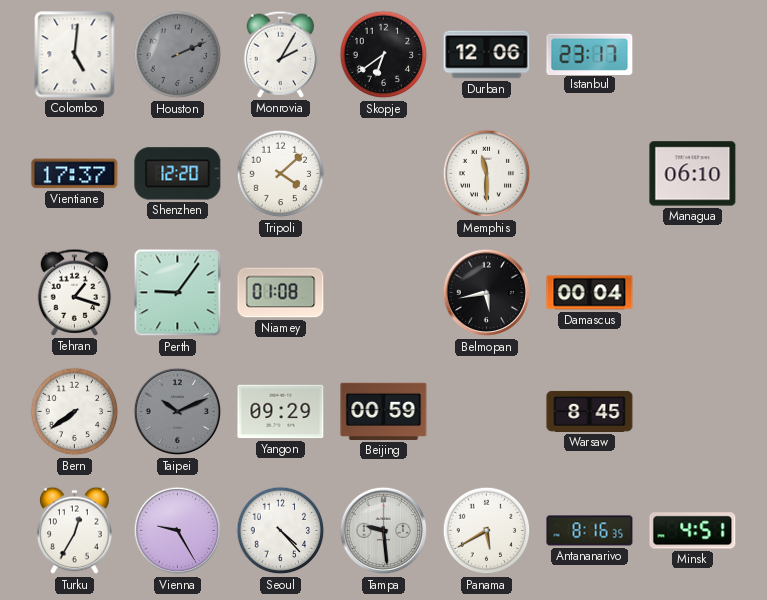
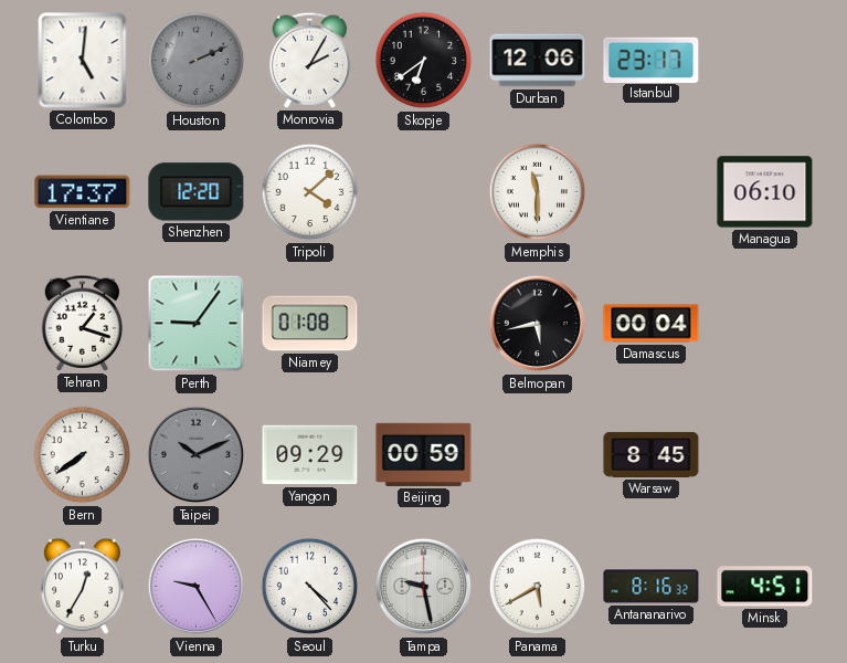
Tampa: 9:29 -> 9:28
Antananarivo: 8:16:35 -> 8:16:32
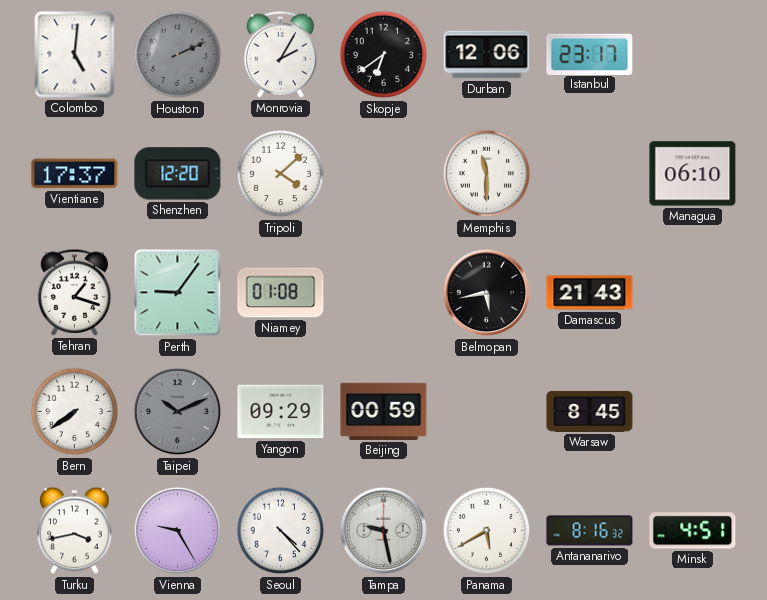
Damascus: 00:04 -> 21:43
Turku: 12:35 -> 3:43
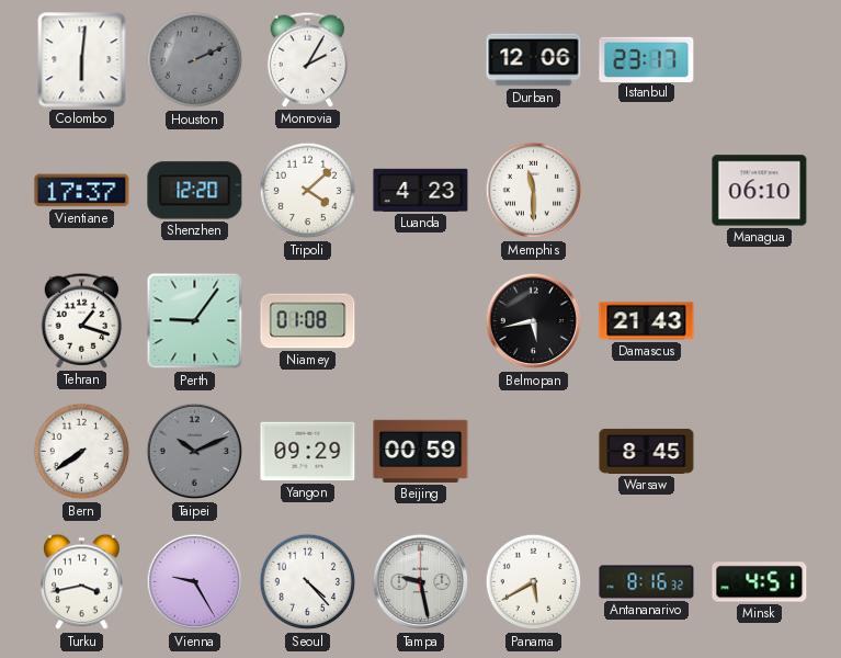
Colombo: 5:01 -> 6:01
Skopje: 6:39 -> none
Luanda: none -> 4:23
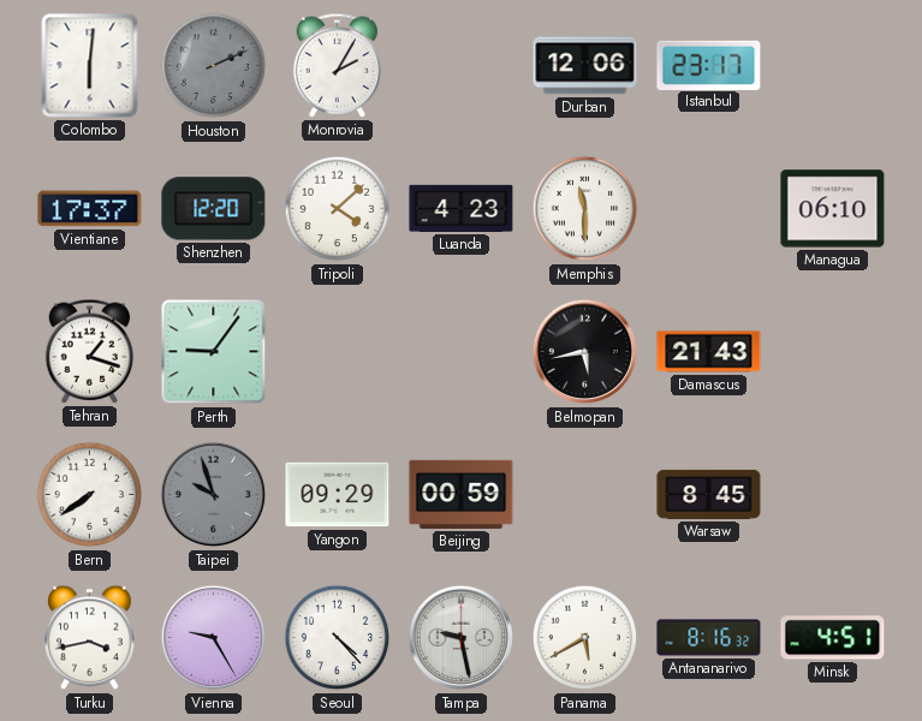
Niamey: 01:08 -> none
Taipei: 10:11 -> 9:57
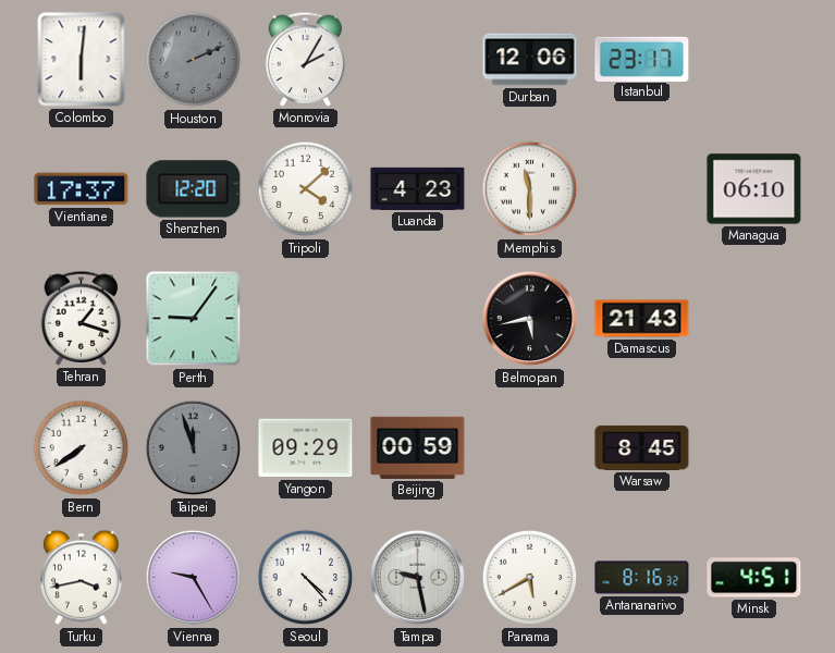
Taipei: 9:57 -> 11:57
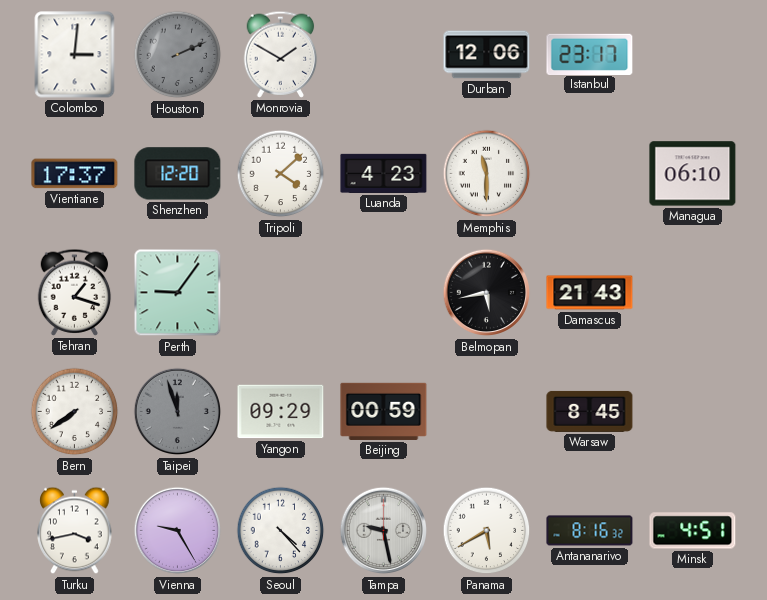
Colombo: 6:01 -> 3:01
Monrovia: 2:05 -> 1:50
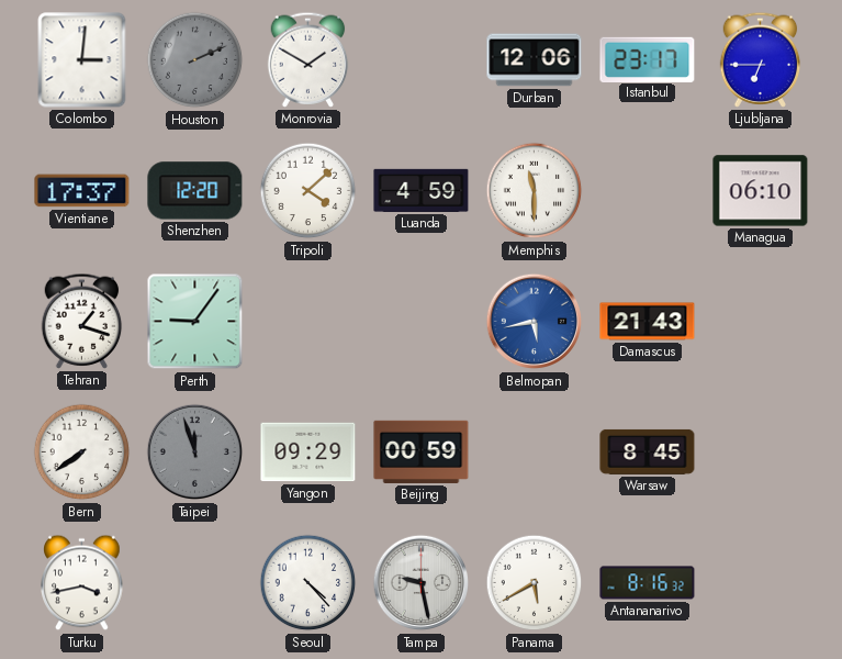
Ljubljana: none -> 6:45
Luanda: 4:23 -> 4:59
Belmopan dial: black -> blue
Vienna: 9:25 -> none
Minsk: 4:51 -> none
